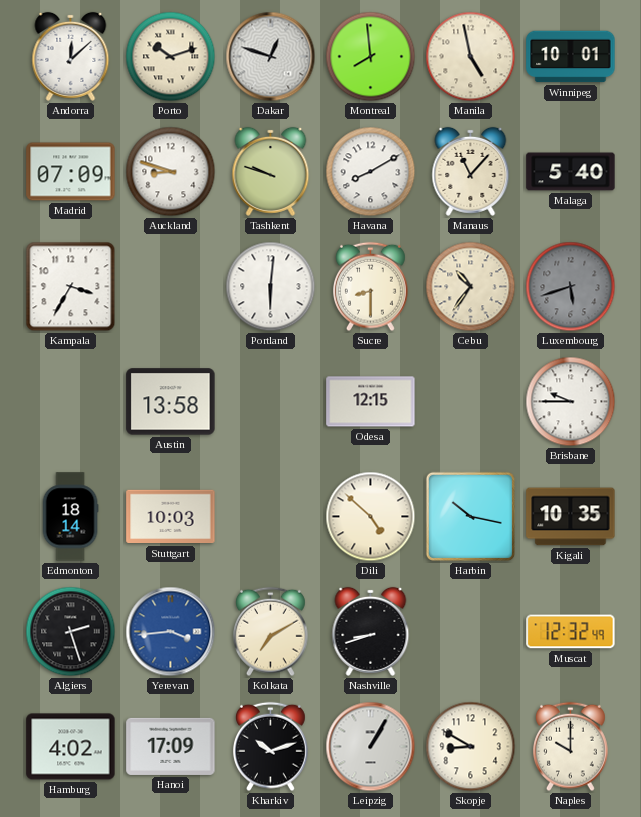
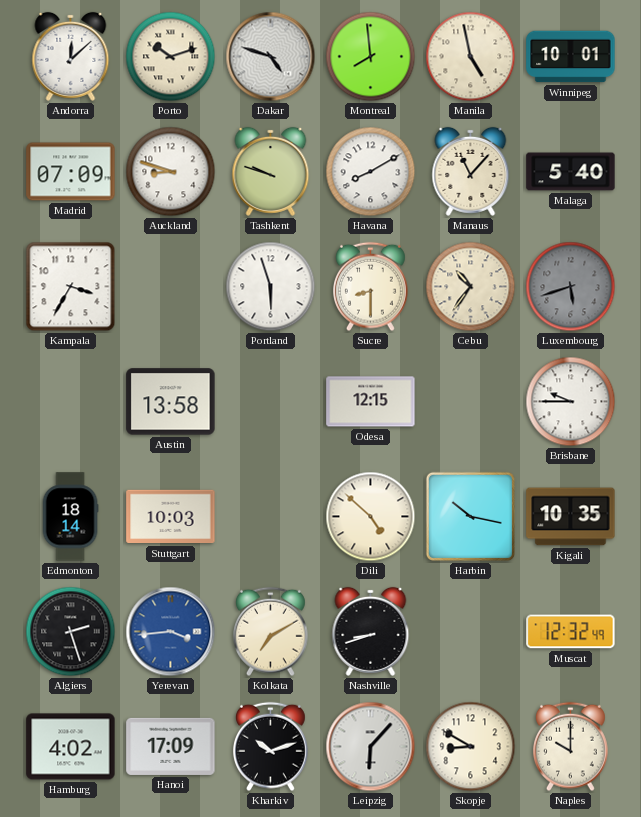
Dakar: 12:48 -> 4:48
Portland: 6:01 -> 5:57
Leipzig: 1:05 -> 6:07
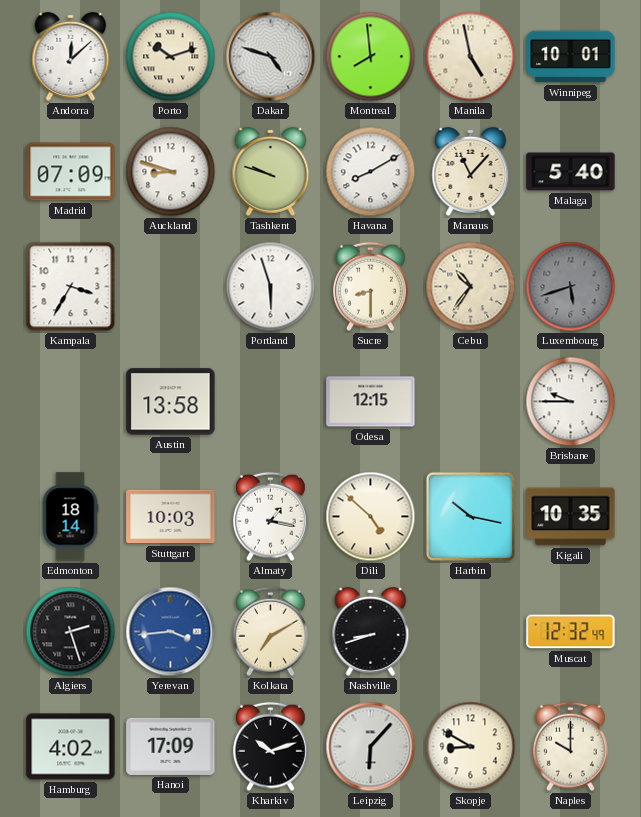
Almaty: none -> 1:17
